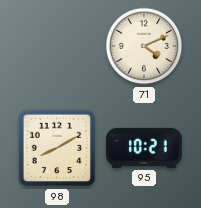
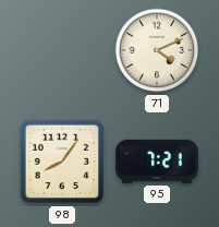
98: 8:10 -> 8:06
95: 10:21 -> 7:21
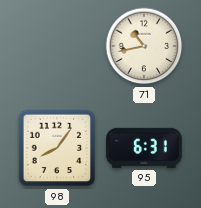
71: 4:11 -> 10:43
95: 7:21 -> 6:31
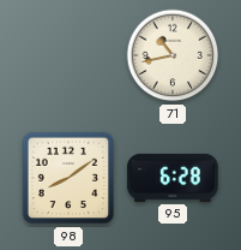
98: 8:06 -> 8:09
95: 6:31 -> 6:28
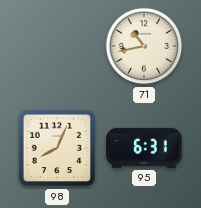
98: 8:09 -> 8:04
95: 6:28 -> 6:31
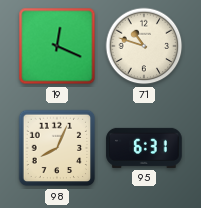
19: none -> 12:19
71: 10:43 -> 10:48
